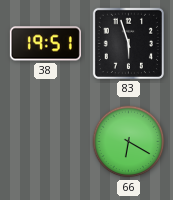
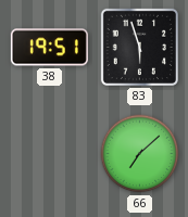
66: 6:20 -> 7:08
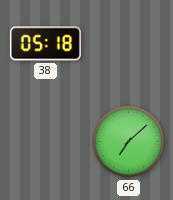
38: 19:51 -> 05:18
83: 5:57 -> none
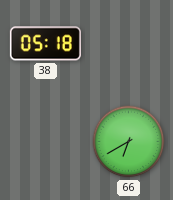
66: 7:08 -> 6:40
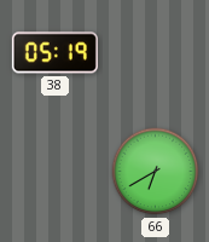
38: 05:18 -> 05:19
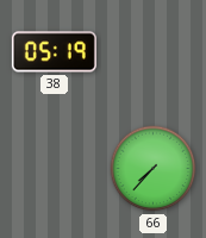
66: 6:40 -> 7:37
